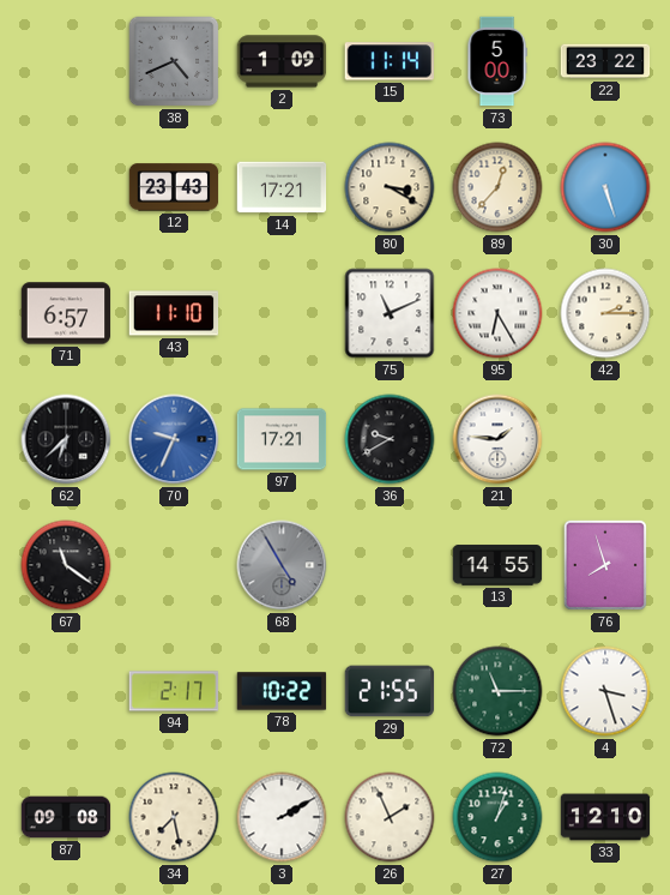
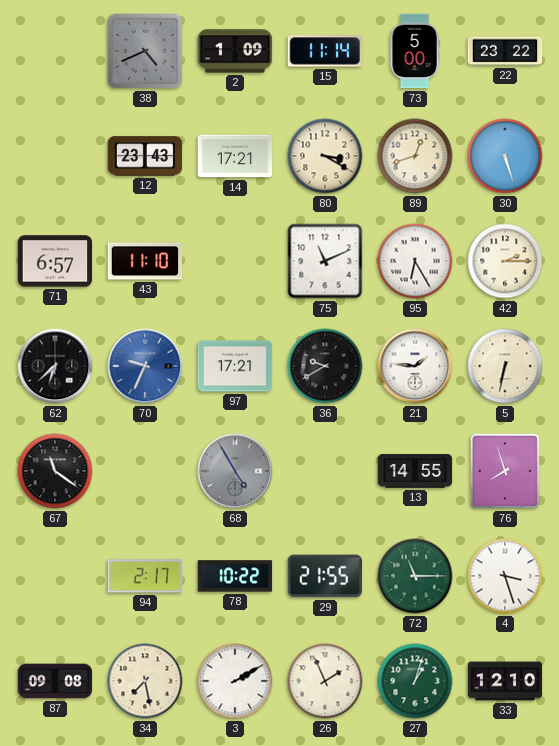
89: 12:37 -> 12:42
5: none -> 6:32
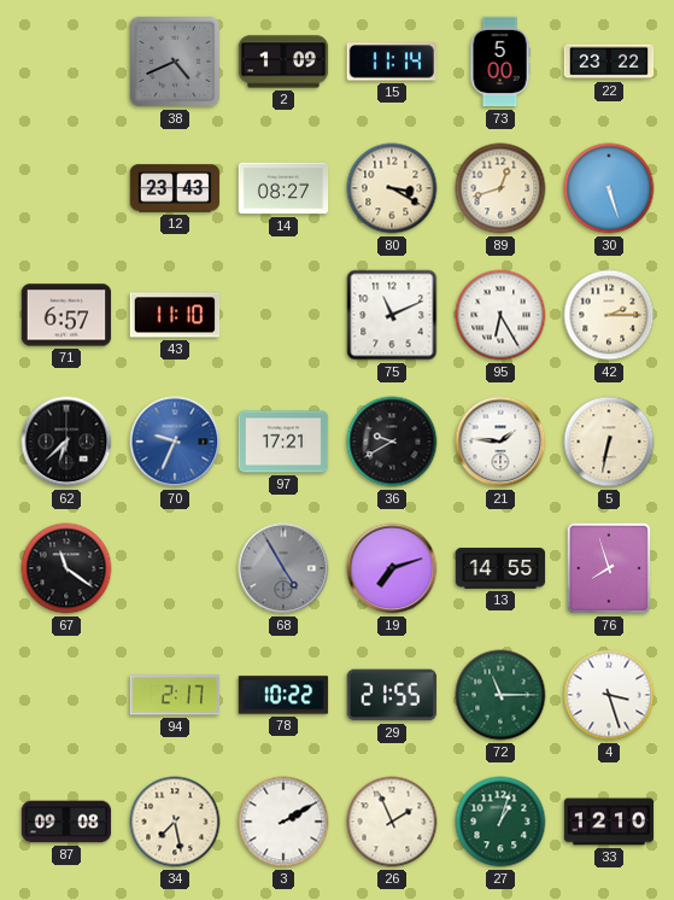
14: 17:21 -> 08:27
19: none -> 7:12
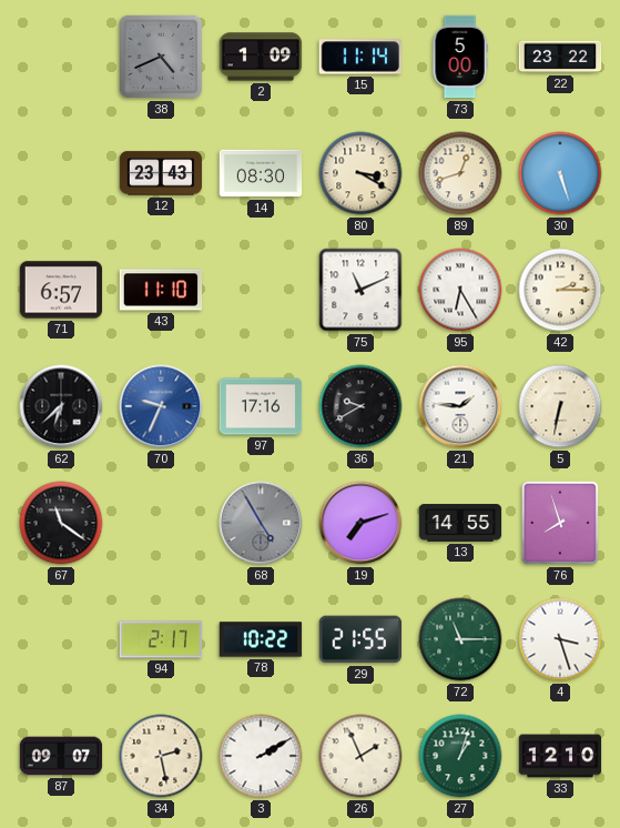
14: 08:27 -> 08:30
97: 17:21 -> 17:16
87: 09:08 -> 09:07
34: 7:28 -> 2:28
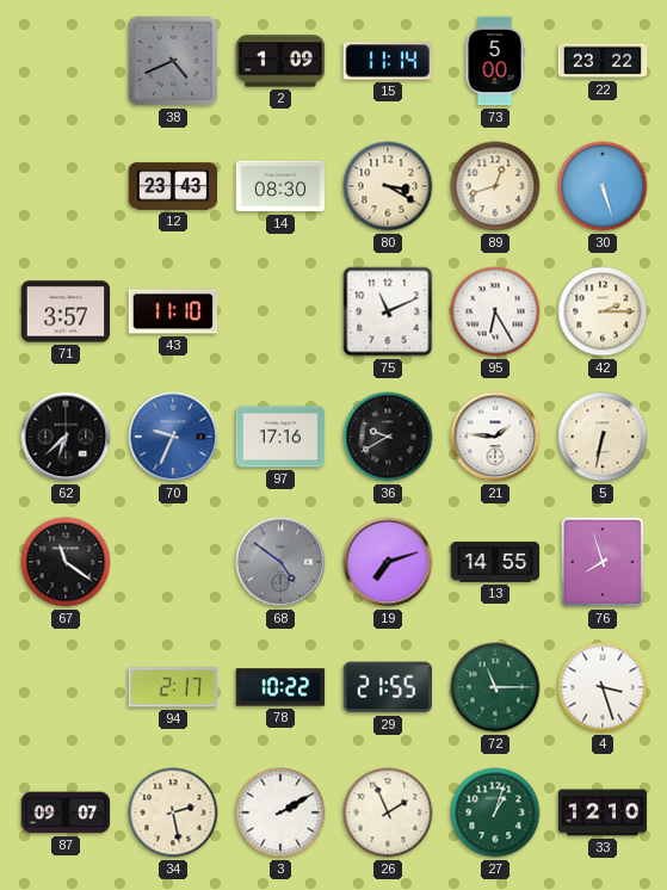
71: 6:57 -> 3:57
68: 4:55 -> 4:51
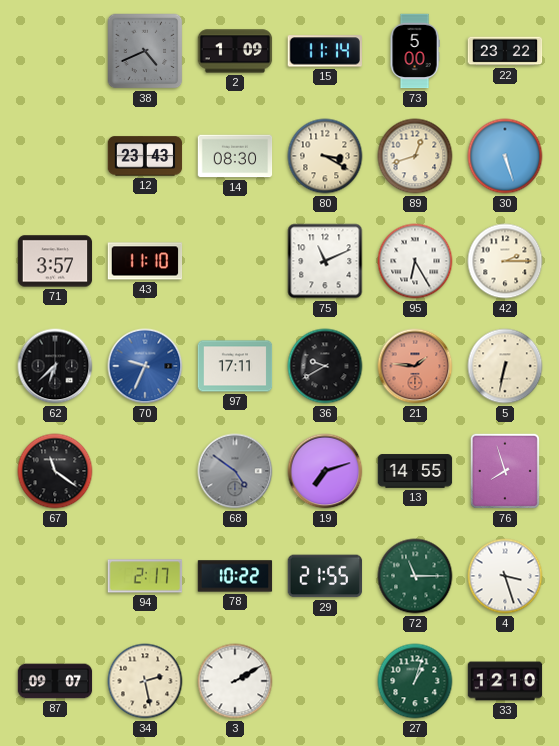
97: 17:16 -> 17:11
21 dial: white -> salmon
26: 1:56 -> none
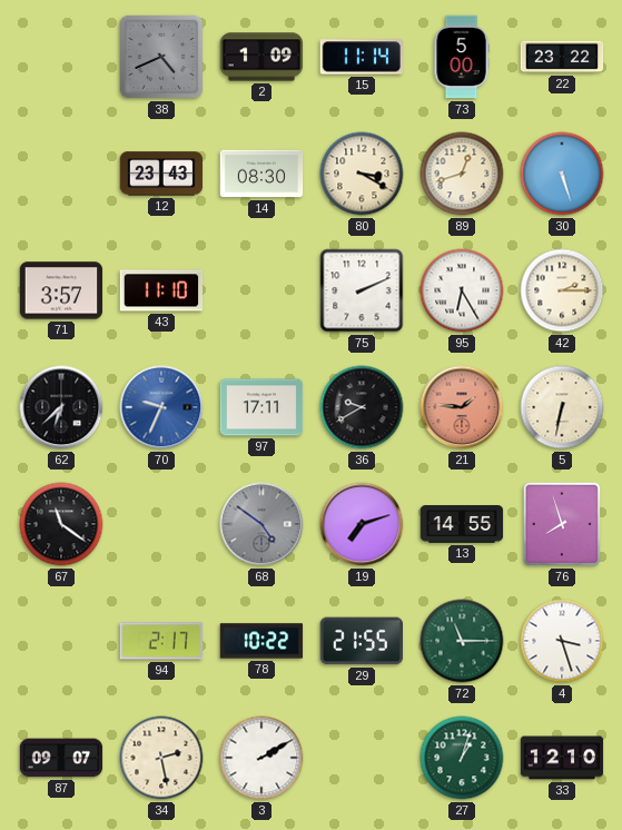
75: 11:11 -> 2:11
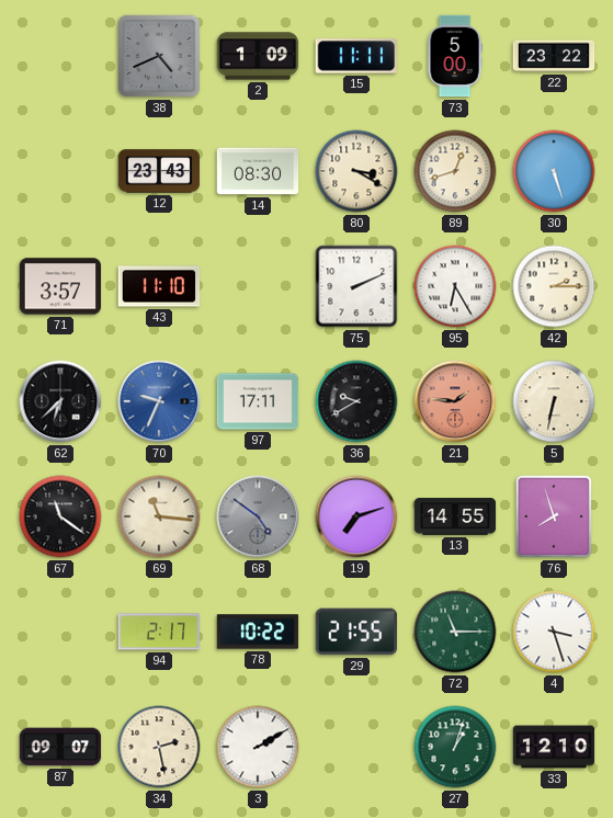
15: 11:14 -> 11:11
69: none -> 11:16
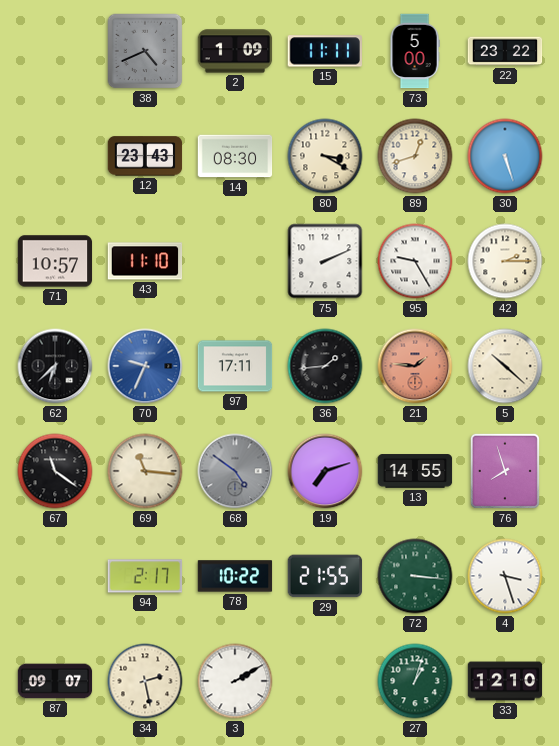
71: 3:57 -> 10:57
95: 6:25 -> 9:25
36: 9:40 -> 1:44
5: 6:32 -> 10:22
72: 11:15 -> 3:16
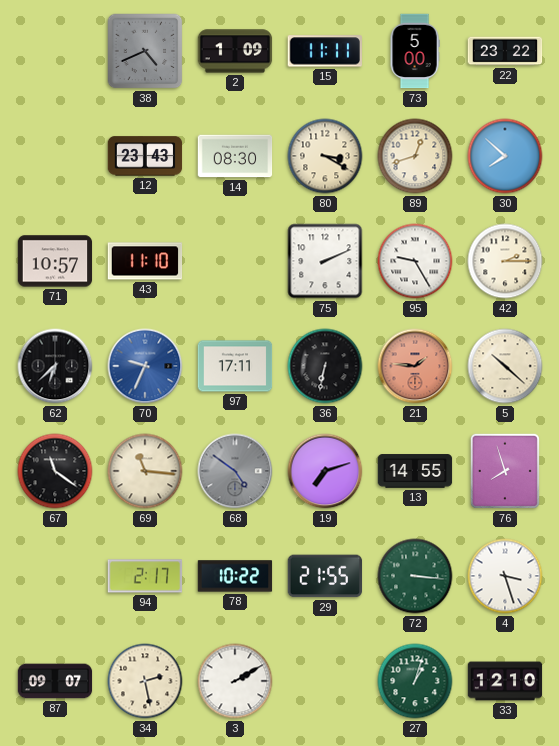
30: 5:27 -> 7:52
36: 1:44 -> 6:32
